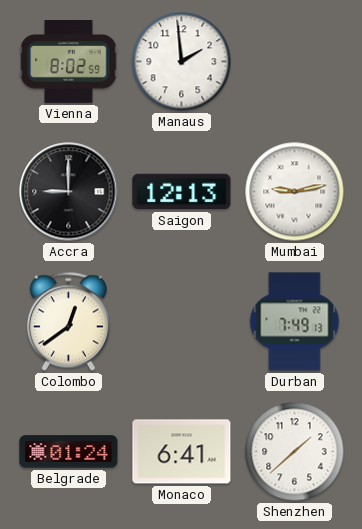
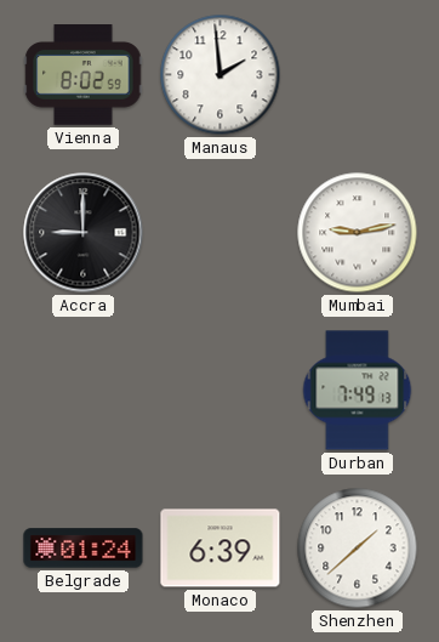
Saigon: 12:13 -> none
Colombo: 12:39 -> none
Monaco: 6:41 -> 6:39
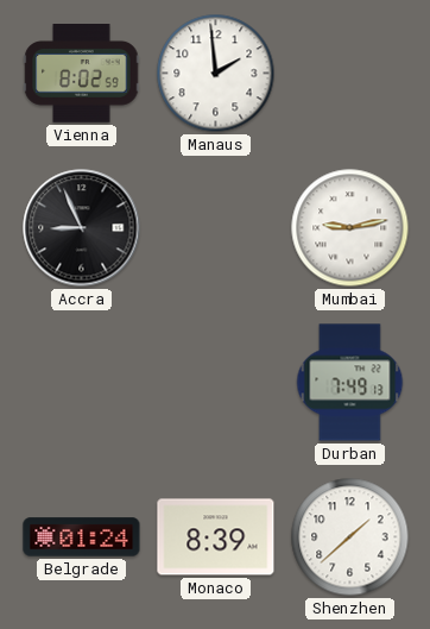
Accra: 9:00 -> 8:56
Monaco: 6:39 -> 8:39
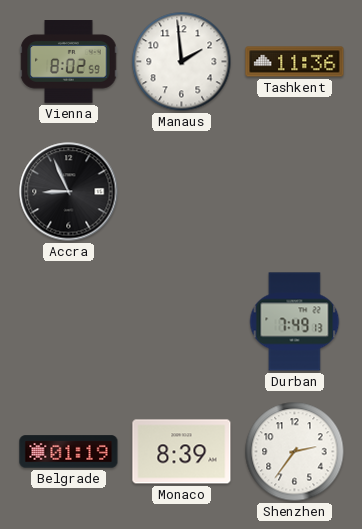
Tashkent: none -> 11:36
Mumbai: 9:13 -> none
Belgrade: 01:24 -> 01:19
Shenzhen: 1:38 -> 2:36
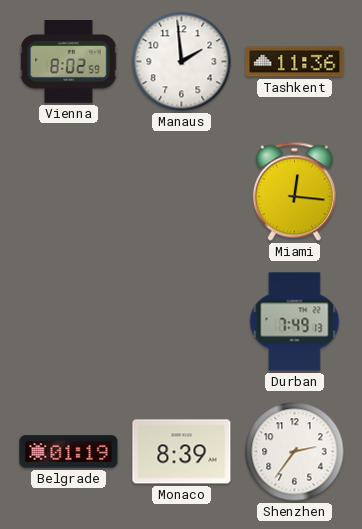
Accra: 8:56 -> none
Miami: none -> 12:16
